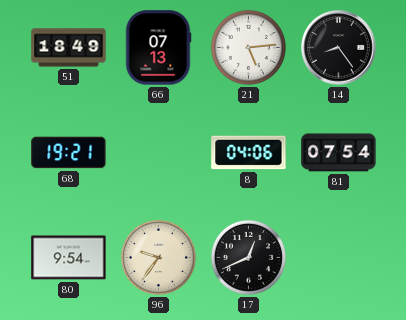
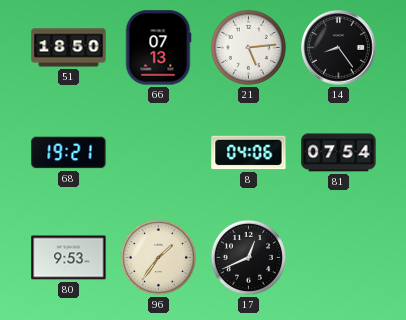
51: 18:49 -> 18:50
80: 9:54 -> 9:53
96: 9:36 -> 1:36
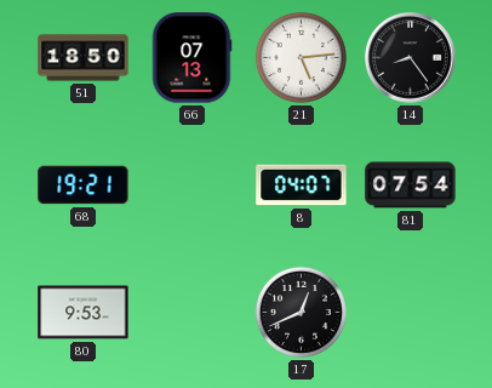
8: 04:06 -> 04:07
96: 1:36 -> none
